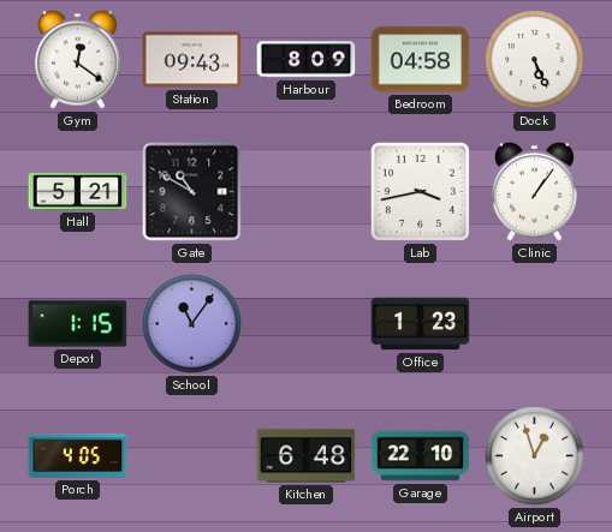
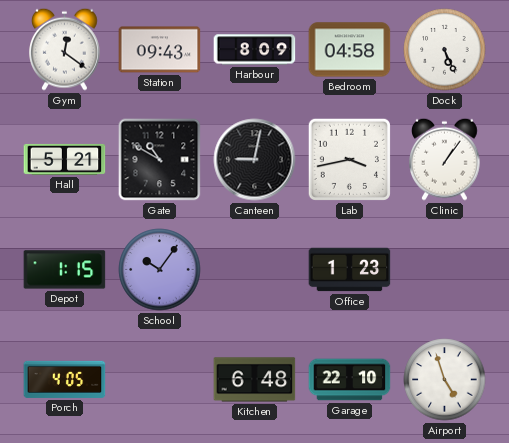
Canteen: none -> 9:02
School: 11:06 -> 10:06
Airport: 12:57 -> 4:57
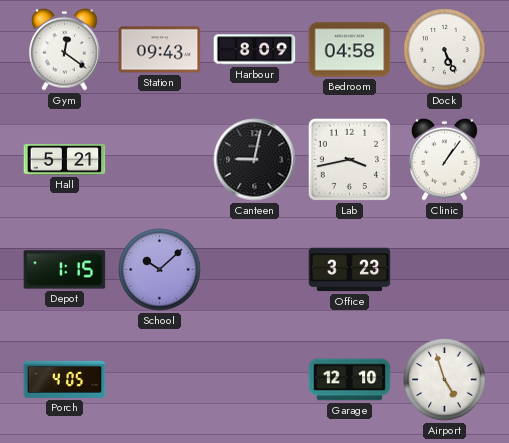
Gate: 10:50 -> none
School: 10:06 -> 10:08
Office: 1:23 -> 3:23
Kitchen: 6:48 -> none
Garage: 22:10 -> 12:10
